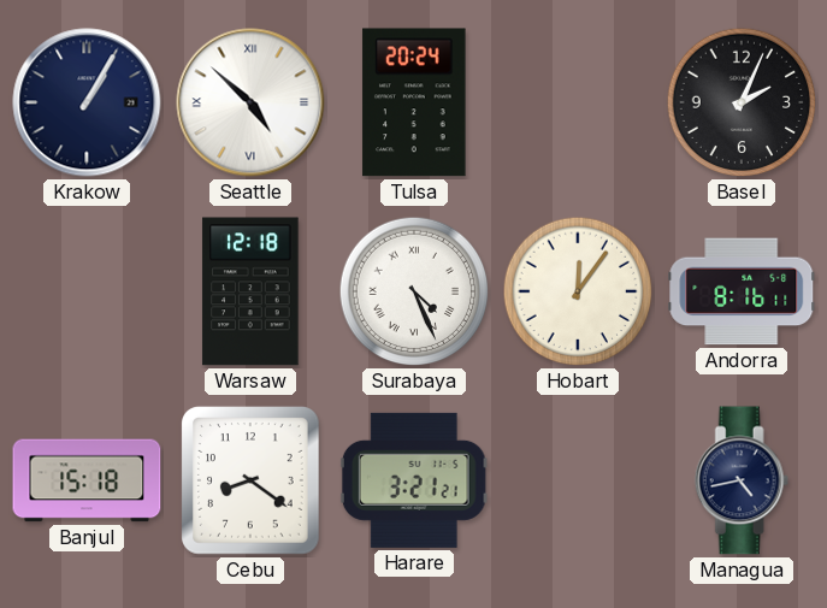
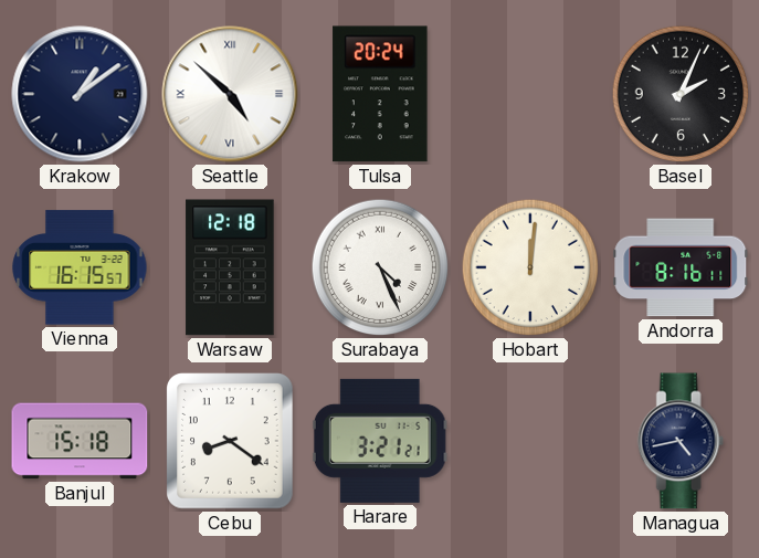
Krakow: 1:05 -> 1:09
Vienna: none -> 16:15
Hobart: 12:06 -> 12:01
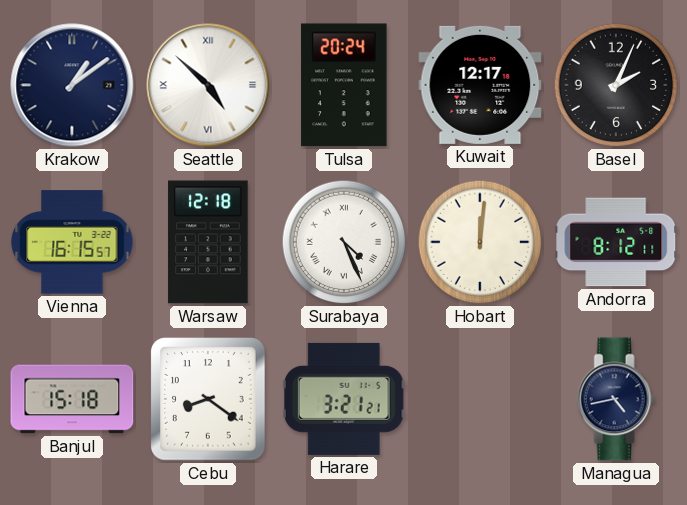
Kuwait: none -> 12:17
Andorra: 8:16 -> 8:12
